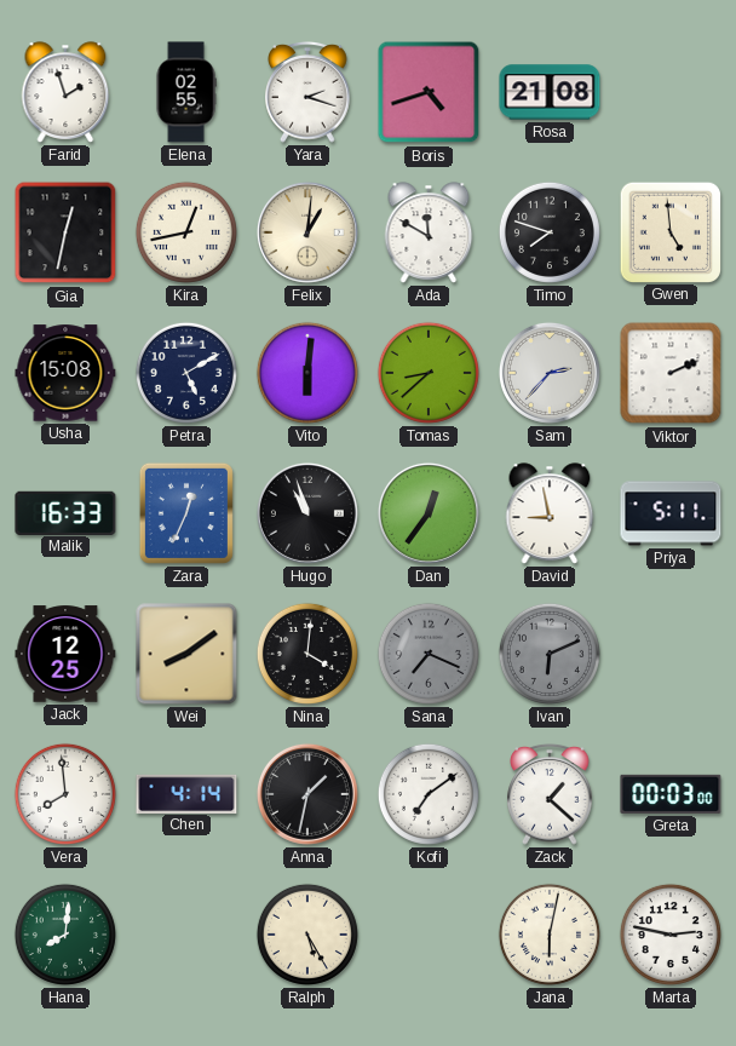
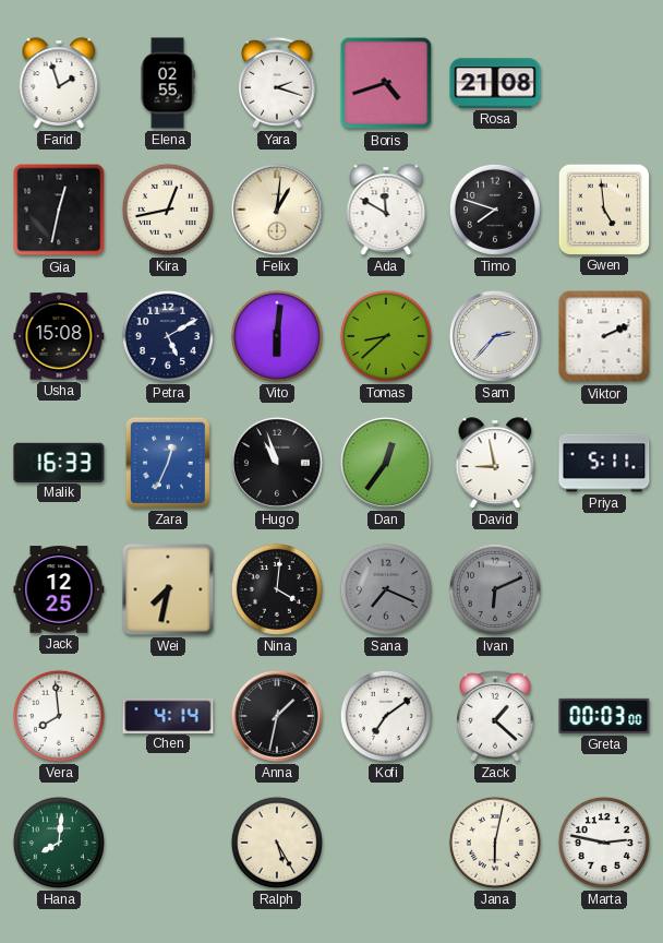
Wei: 8:09 -> 7:32
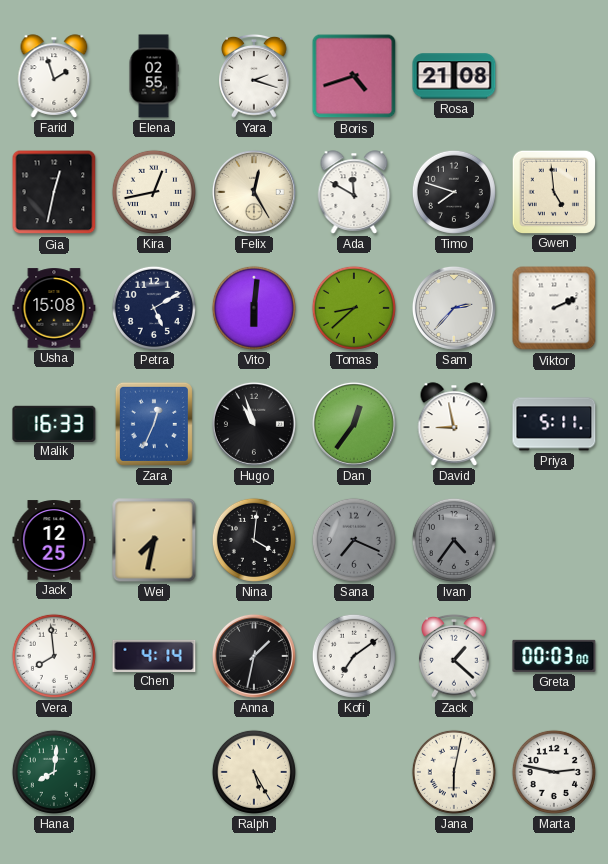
Felix: 1:01 -> 12:25
Ivan: 6:11 -> 4:36
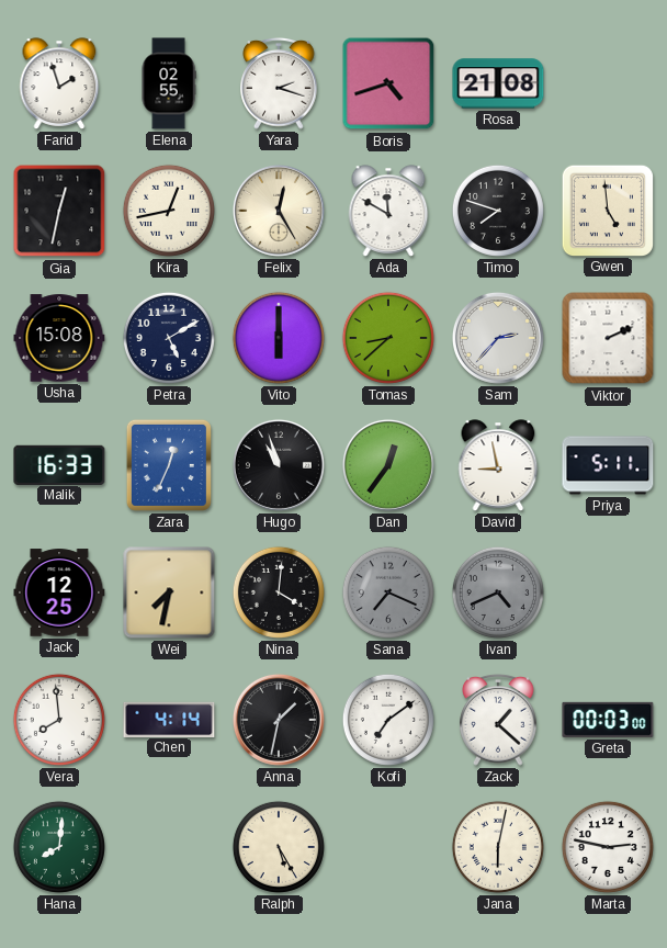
Vito: 6:01 -> 6:00
Ivan: 4:36 -> 4:41
